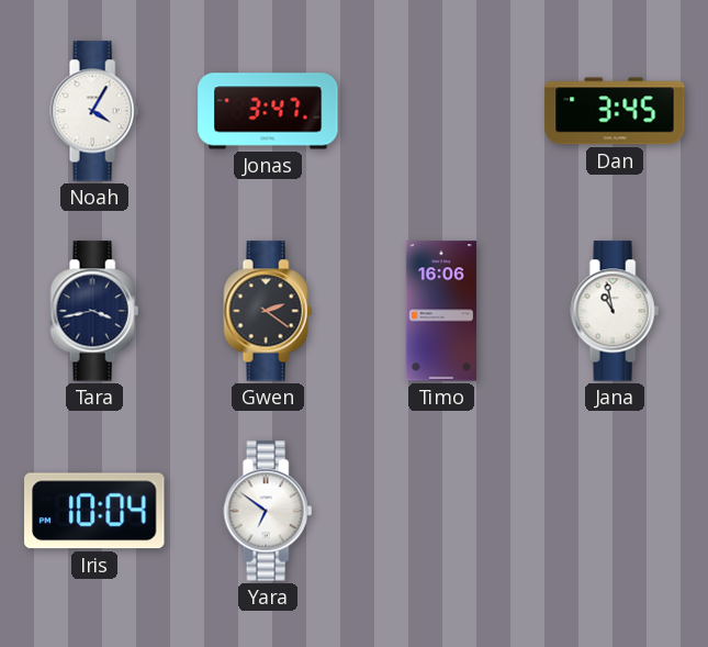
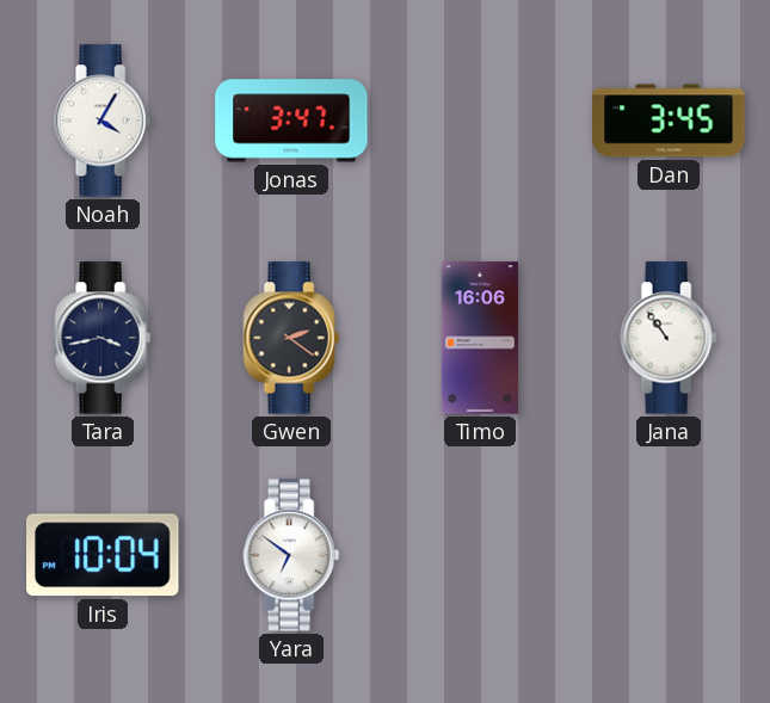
Jana: 10:58 -> 10:54
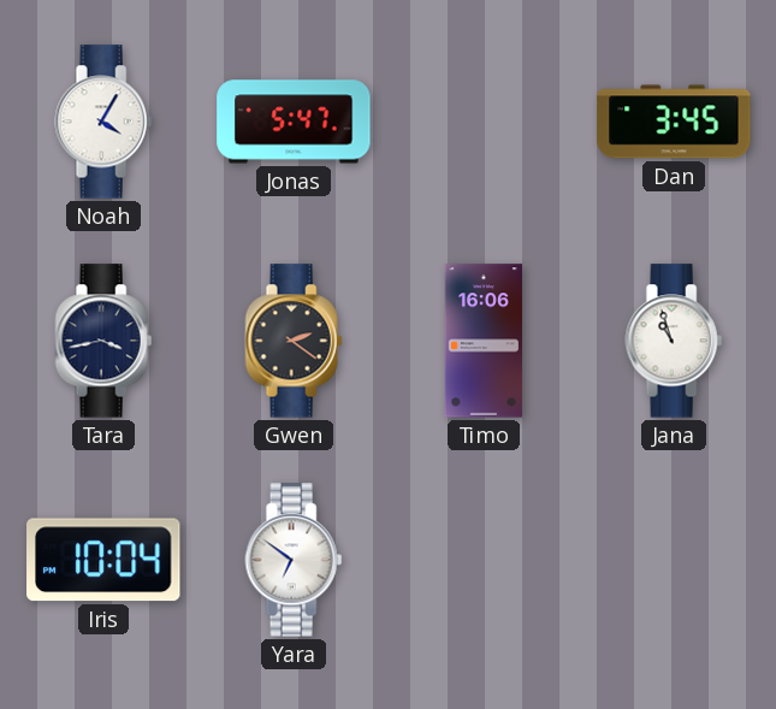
Jonas: 3:47 -> 5:47
Jana: 10:54 -> 10:57
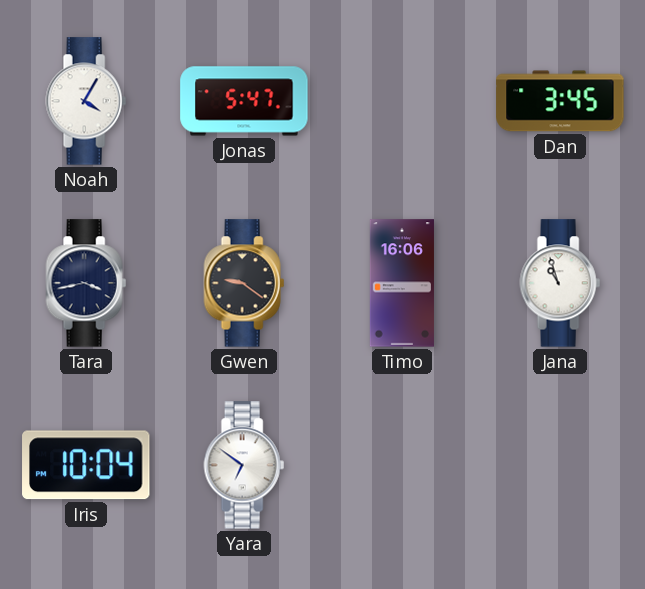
Gwen: 2:21 -> 9:21
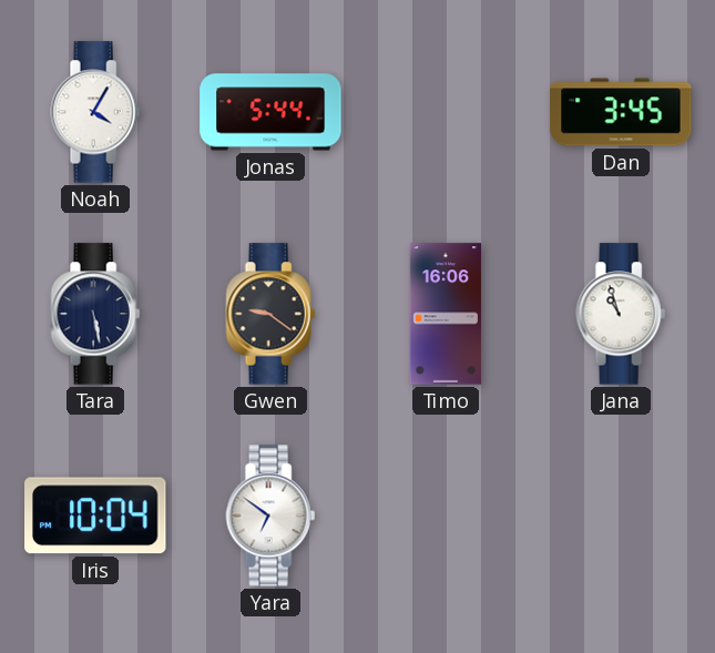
Jonas: 5:47 -> 5:44
Tara: 3:43 -> 5:28
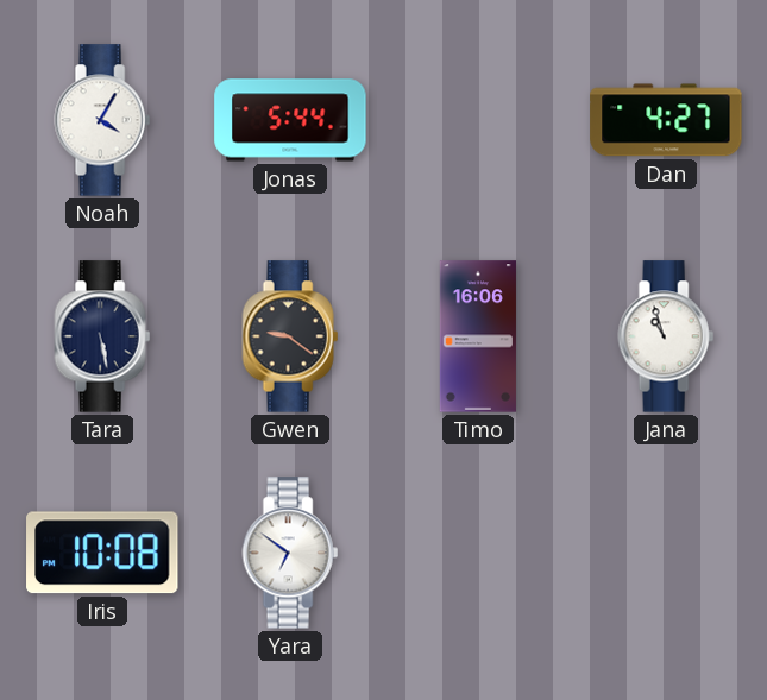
Dan: 3:45 -> 4:27
Iris: 10:04 -> 10:08
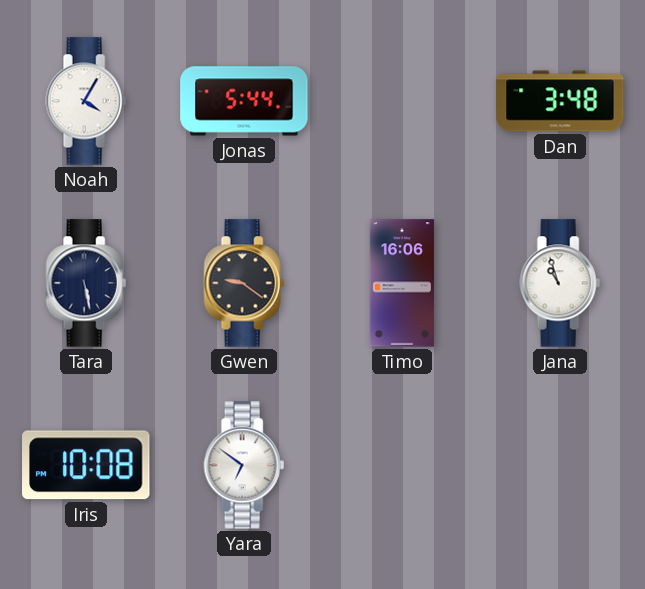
Dan: 4:27 -> 3:48
